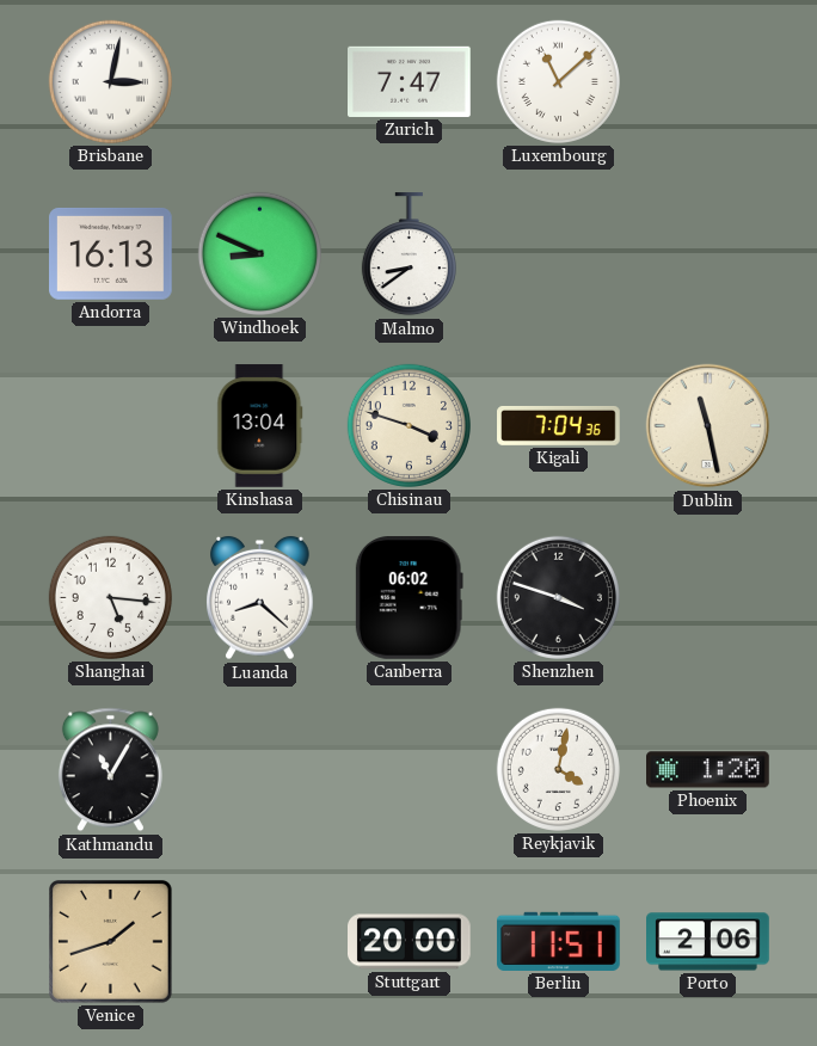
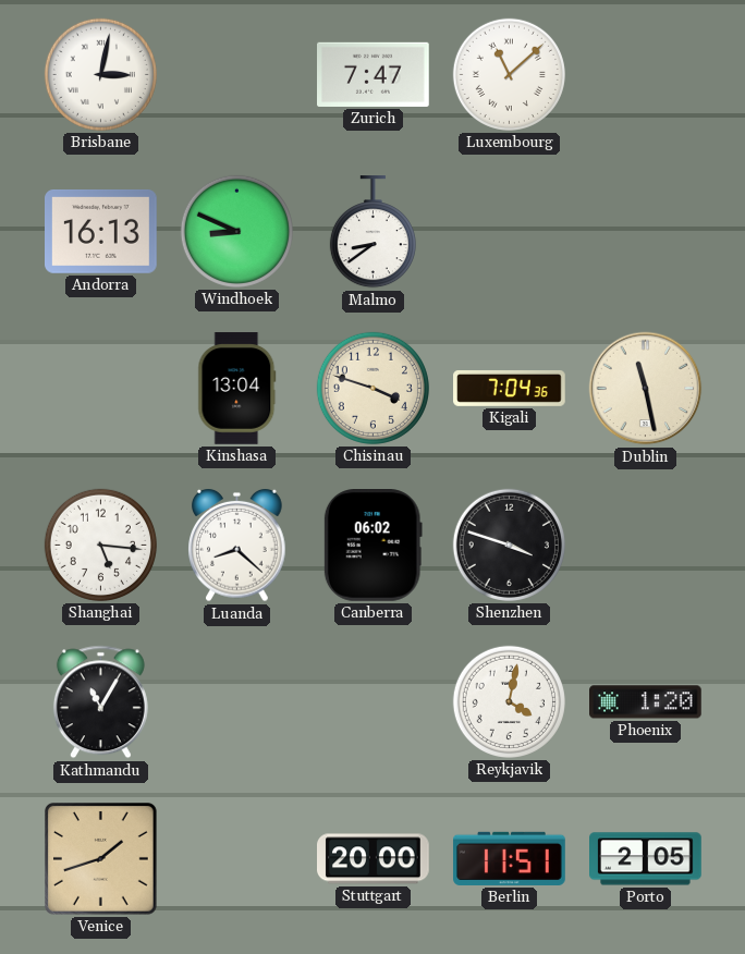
Porto: 2:06 -> 2:05
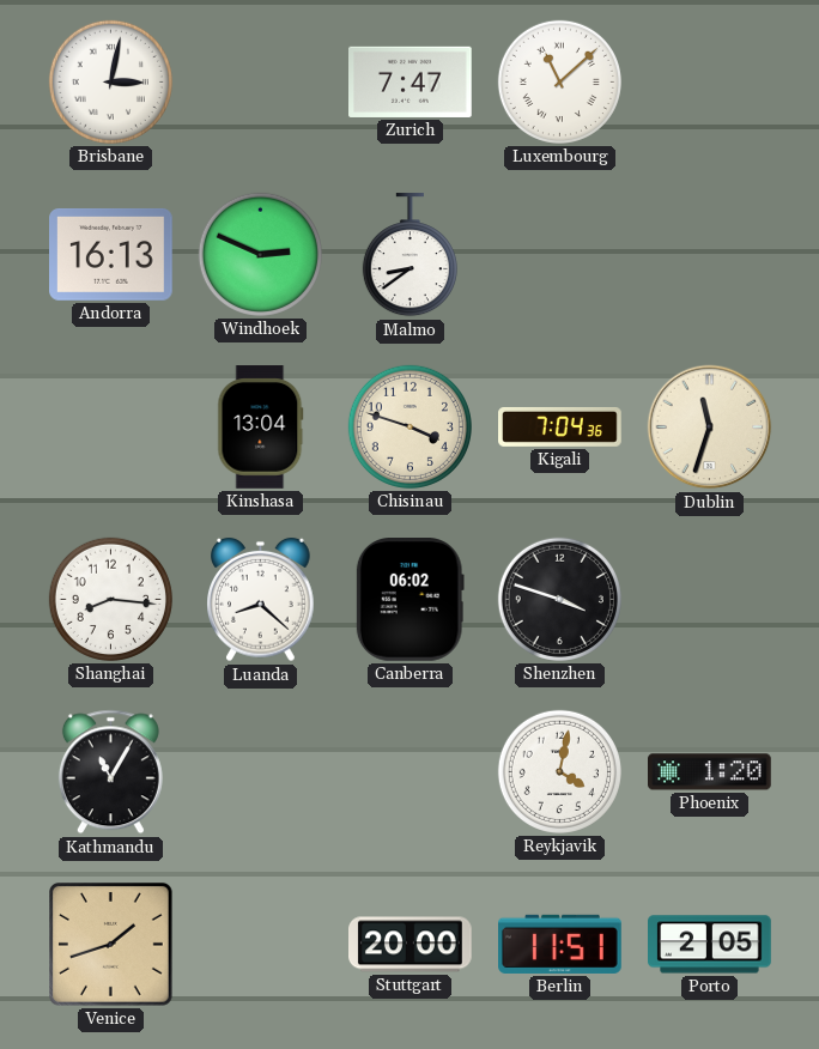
Windhoek: 8:49 -> 2:49
Dublin: 11:28 -> 11:33
Shanghai: 5:16 -> 8:16
